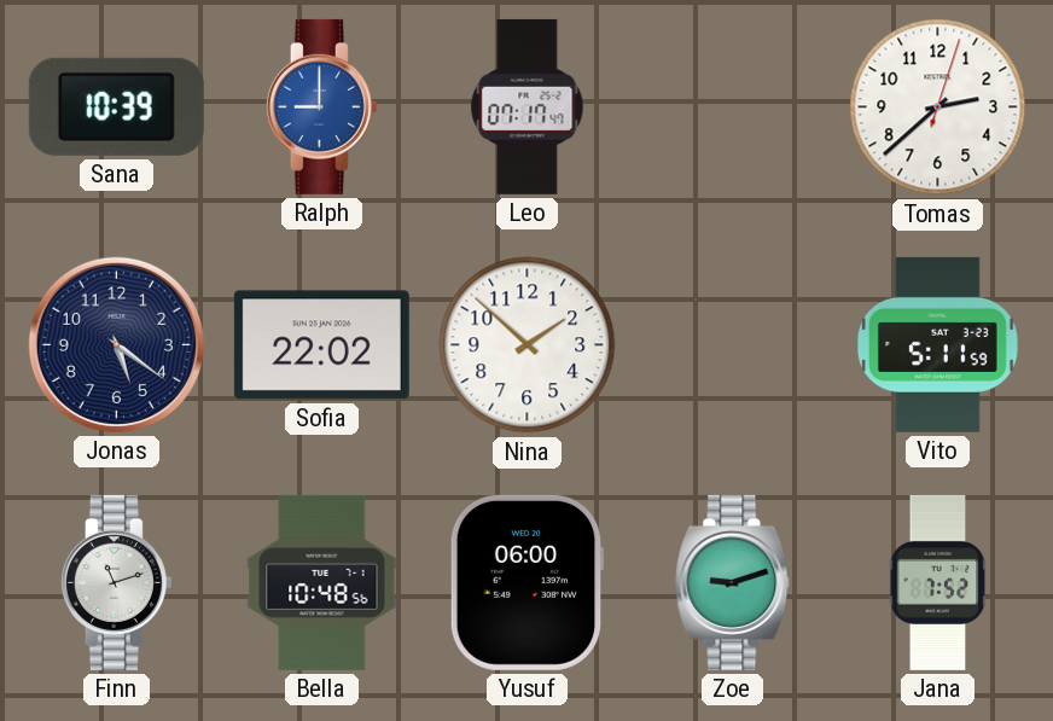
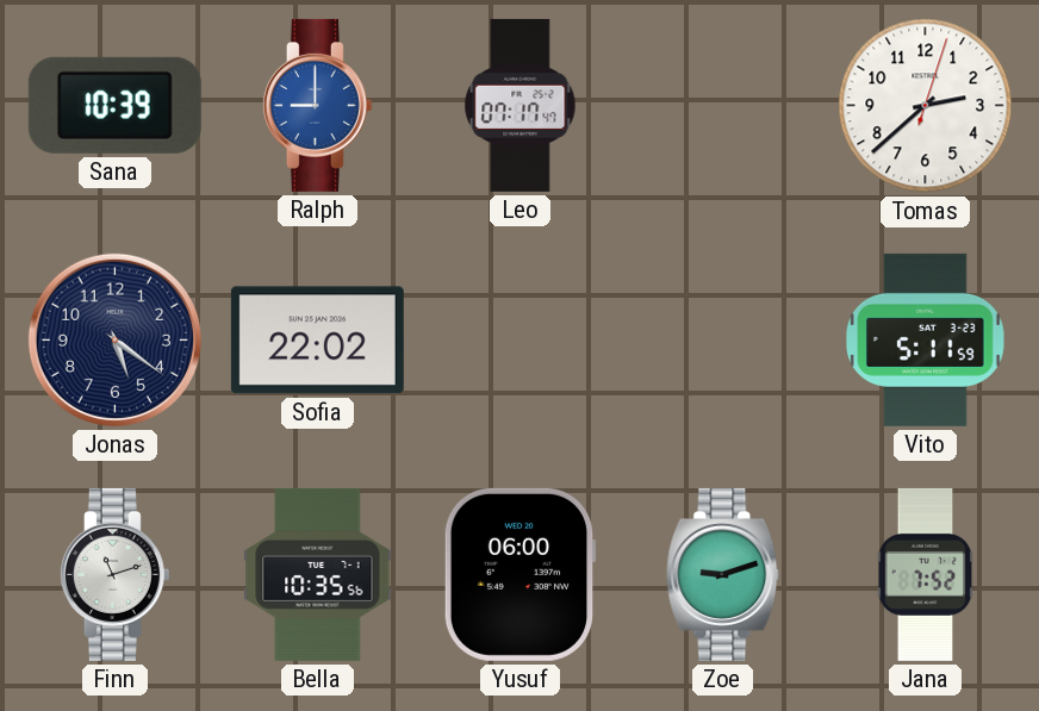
Nina: 1:52 -> none
Bella: 10:48 -> 10:35
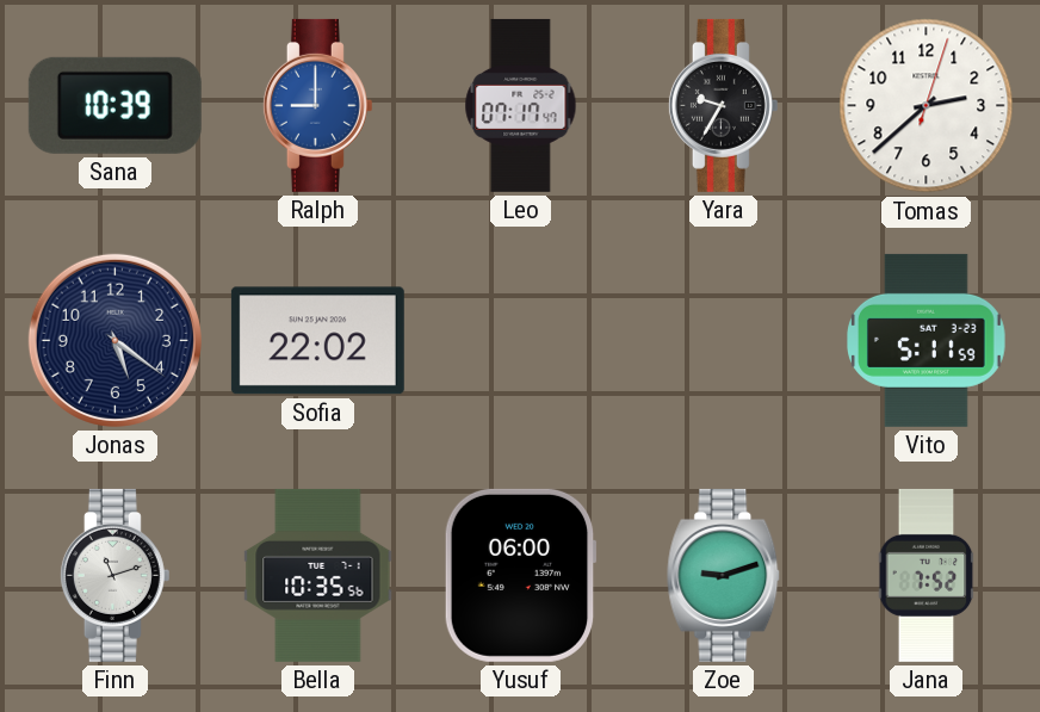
Yara: none -> 9:35
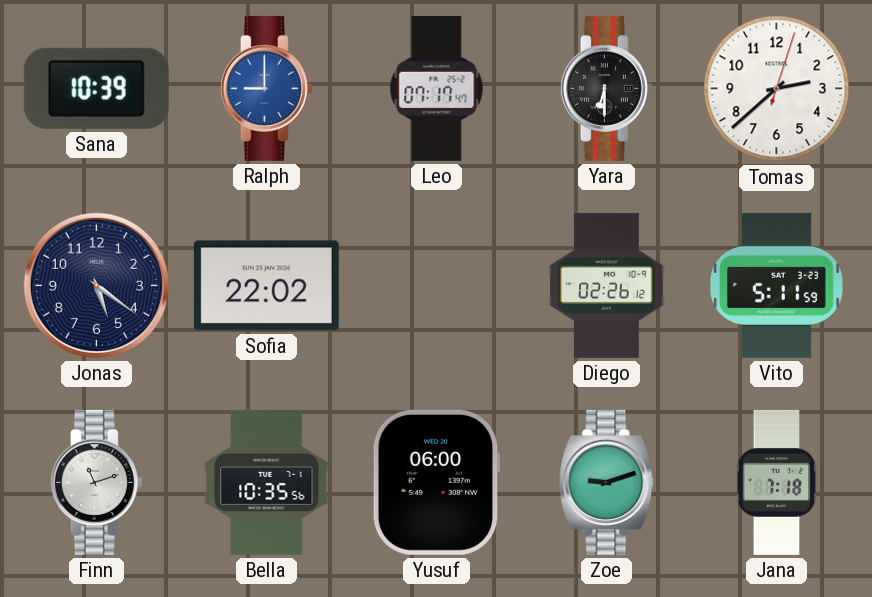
Yara: 9:35 -> 6:30
Diego: none -> 02:26
Jana: 7:52 -> 7:18
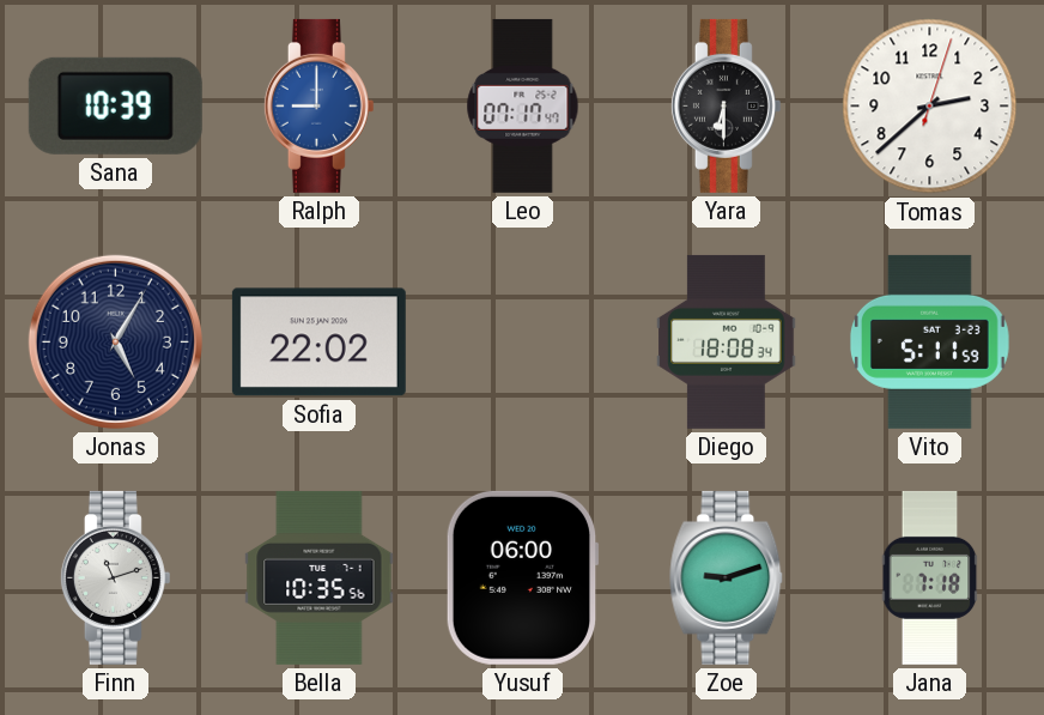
Jonas: 5:21 -> 5:05
Diego: 02:26 -> 18:08
